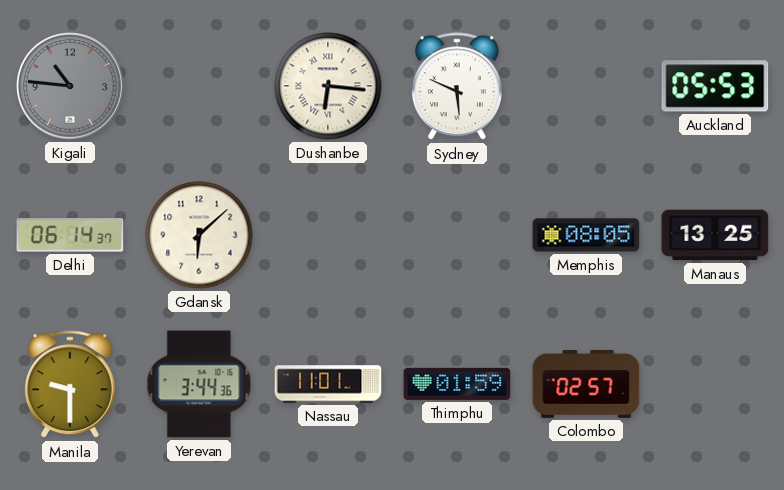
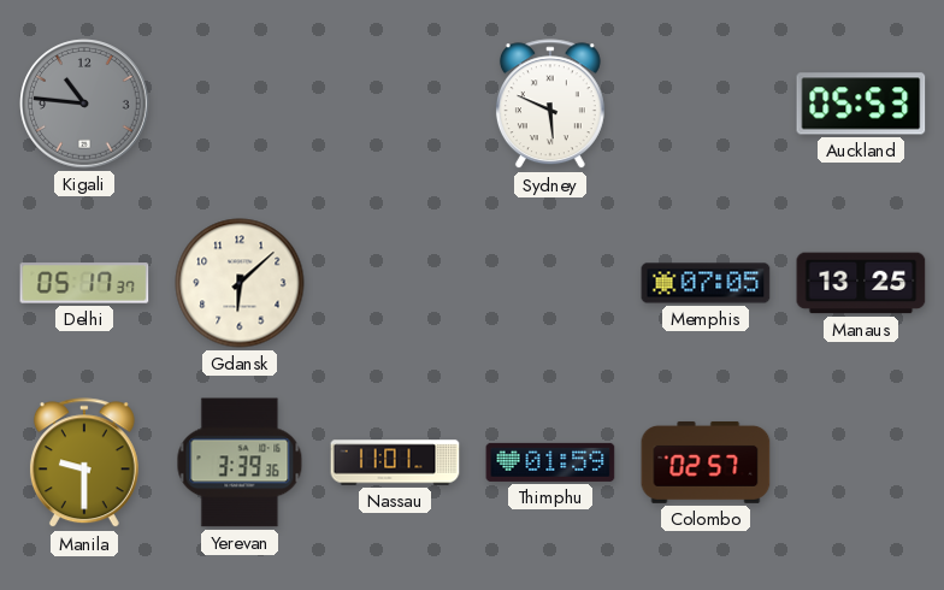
Dushanbe: 6:16 -> none
Delhi: 06:14 -> 05:17
Memphis: 08:05 -> 07:05
Yerevan: 3:44 -> 3:39
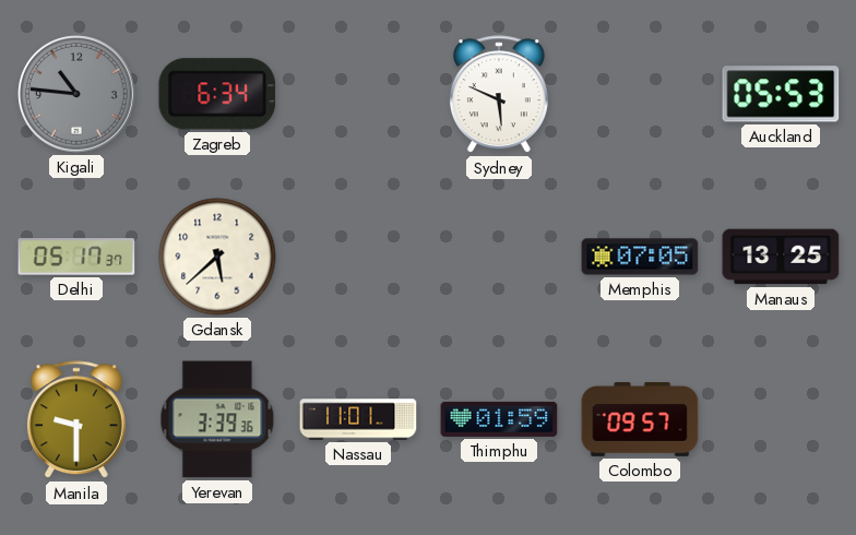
Zagreb: none -> 6:34
Gdansk: 6:08 -> 5:38
Colombo: 02:57 -> 09:57
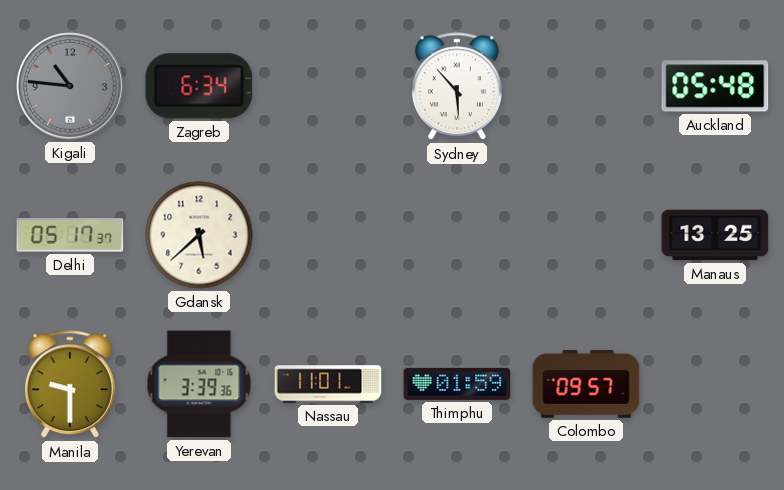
Sydney: 5:49 -> 5:53
Auckland: 05:53 -> 05:48
Memphis: 07:05 -> none
